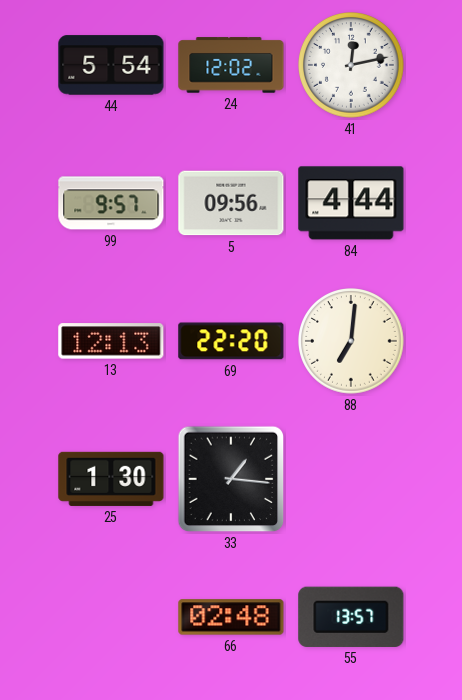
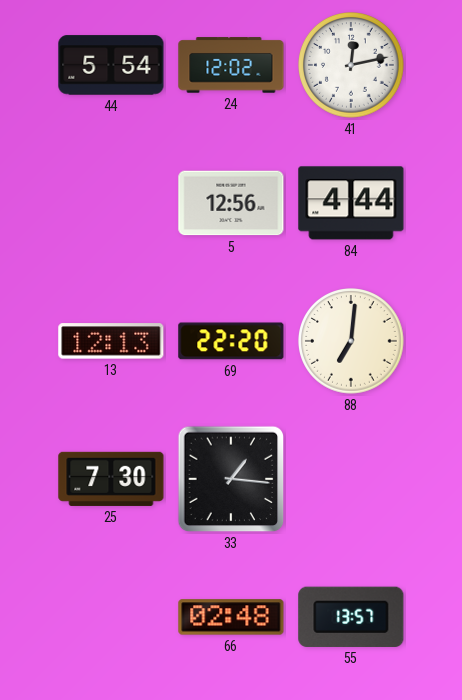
99: 9:57 -> none
5: 09:56 -> 12:56
25: 1:30 -> 7:30
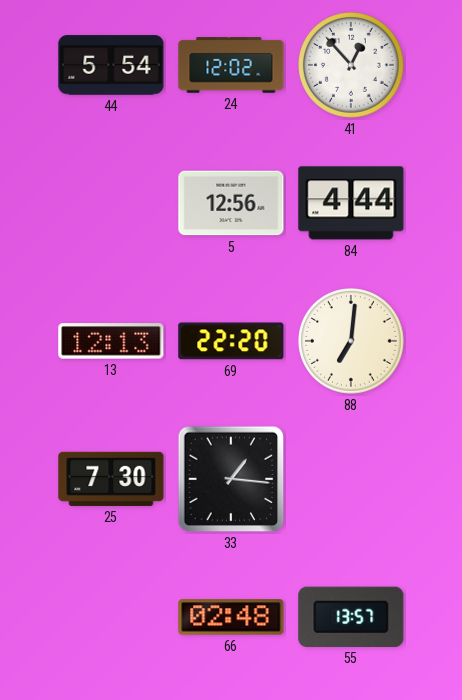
41: 12:13 -> 12:53
